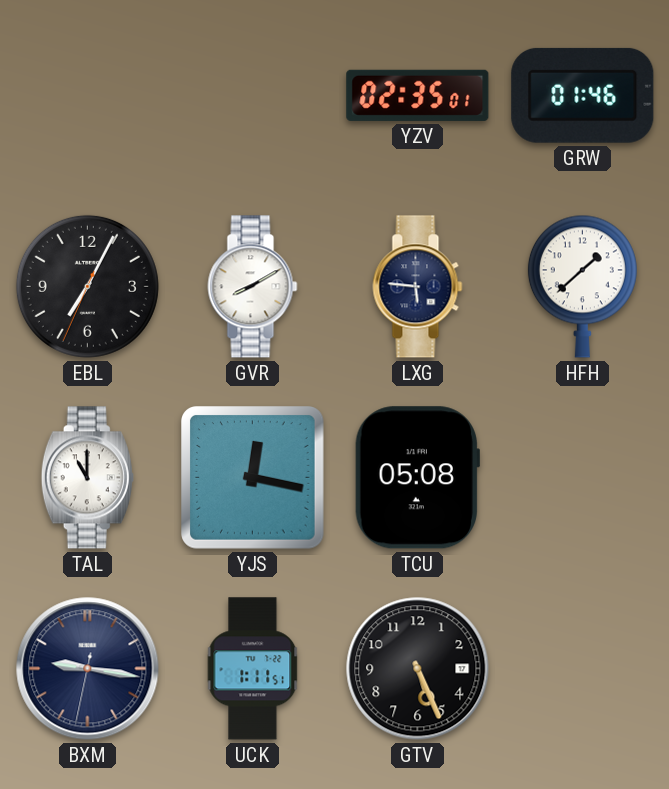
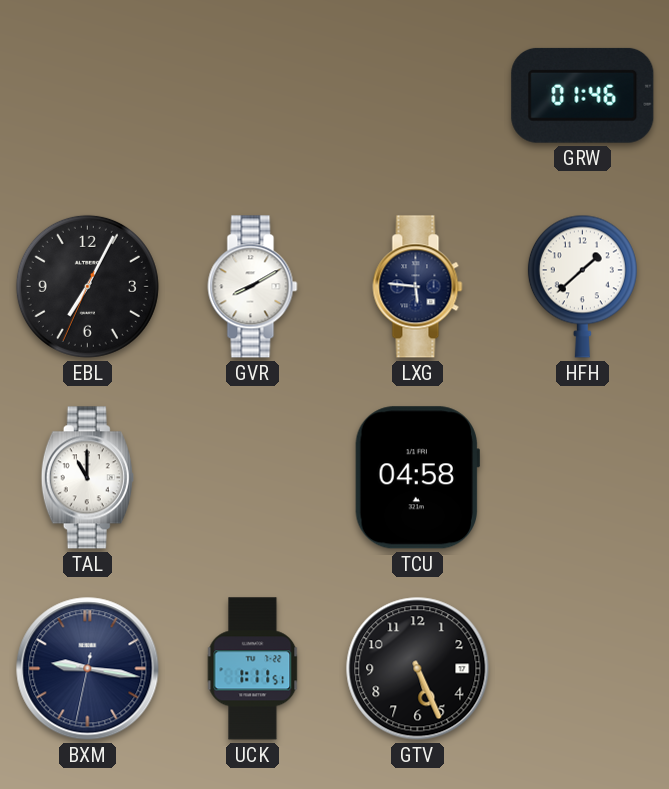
YZV: 02:35 -> none
YJS: 12:17 -> none
TCU: 05:08 -> 04:58
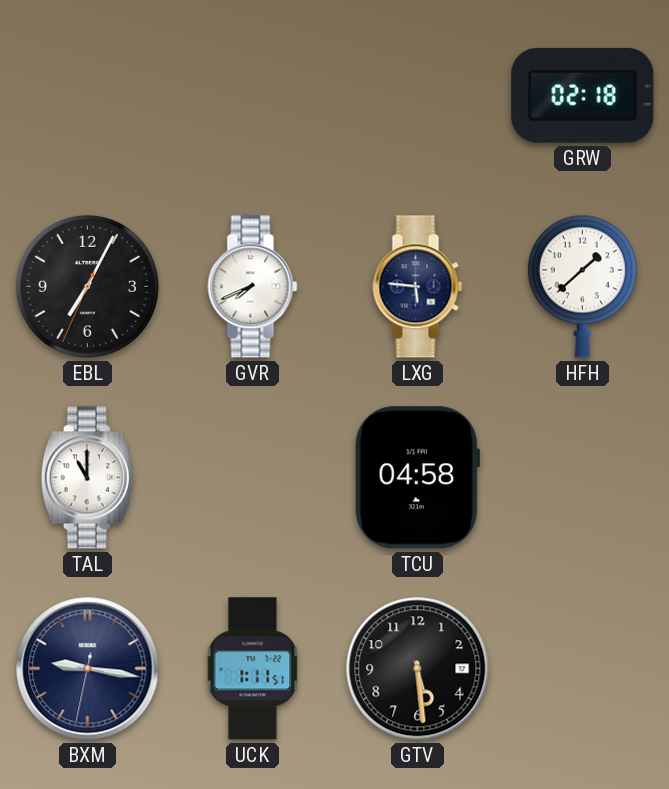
GRW: 01:46 -> 02:18
GVR: 8:10 -> 7:41
GTV: 5:26 -> 5:29
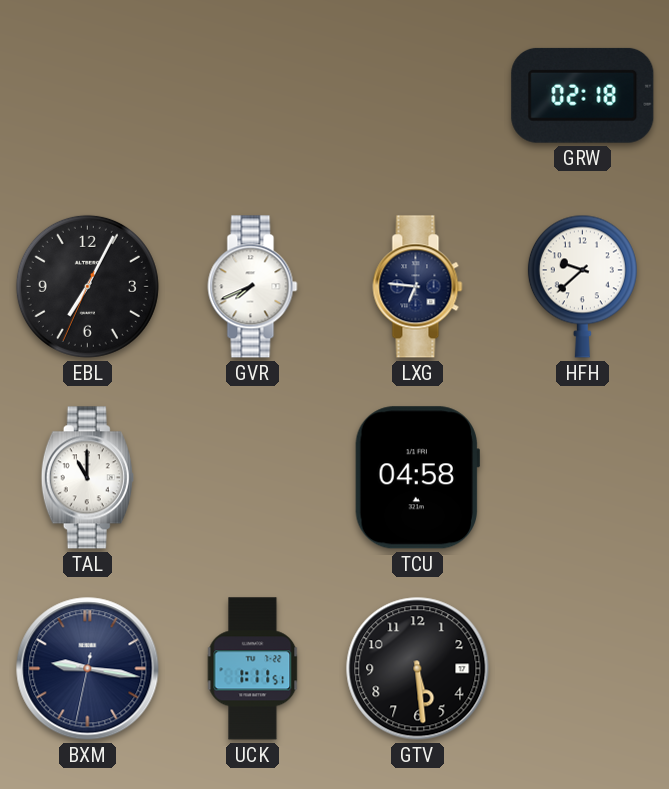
LXG: 5:46 -> 6:46
HFH: 1:38 -> 9:38
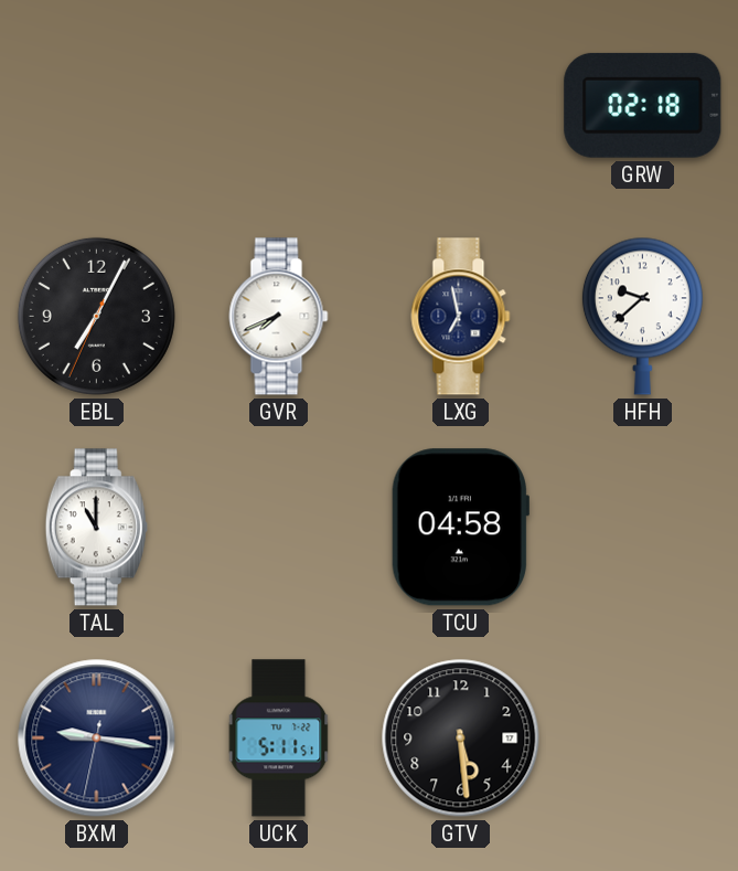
LXG: 6:46 -> 6:58
UCK: 1:11 -> 5:11
